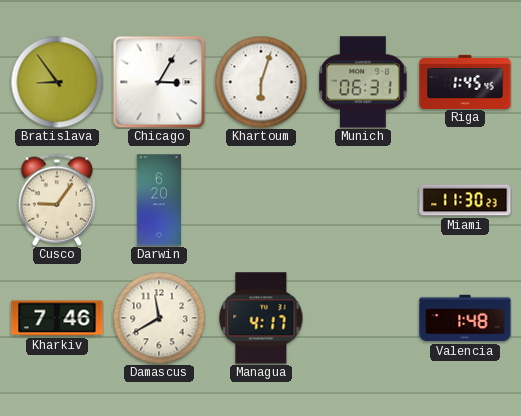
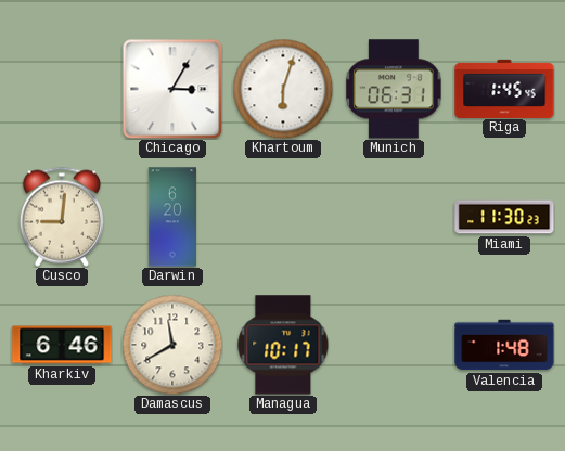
Bratislava: 8:54 -> none
Cusco: 9:06 -> 9:01
Kharkiv: 7:46 -> 6:46
Managua: 4:17 -> 10:17
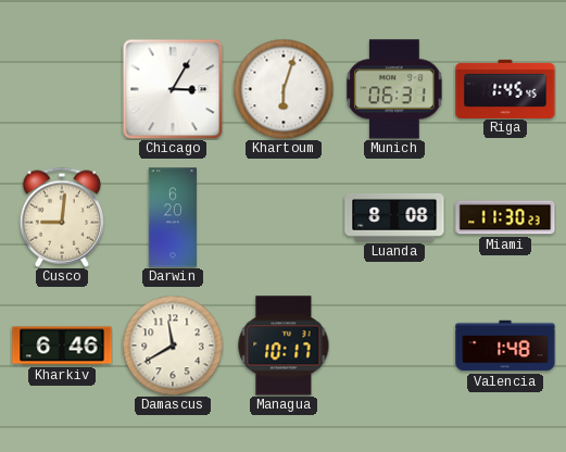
Luanda: none -> 8:08
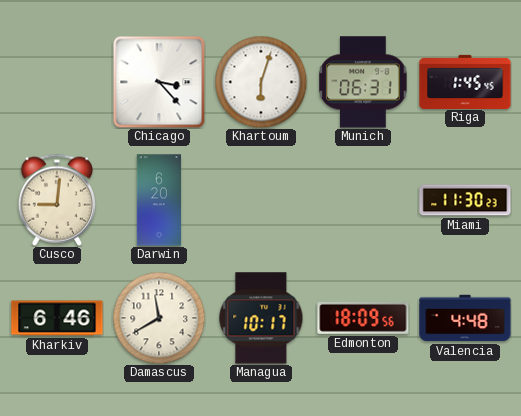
Chicago: 3:05 -> 3:23
Luanda: 8:08 -> none
Edmonton: none -> 18:09
Valencia: 1:48 -> 4:48
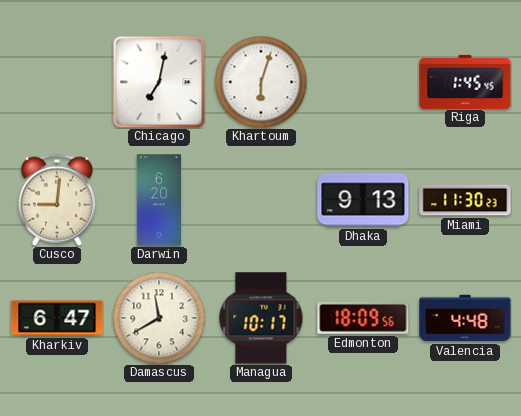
Chicago: 3:23 -> 7:02
Munich: 06:31 -> none
Dhaka: none -> 9:13
Kharkiv: 6:46 -> 6:47
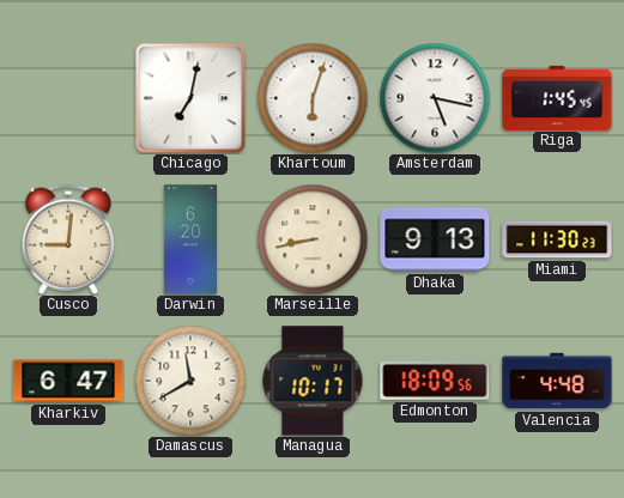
Amsterdam: none -> 5:17
Marseille: none -> 8:43
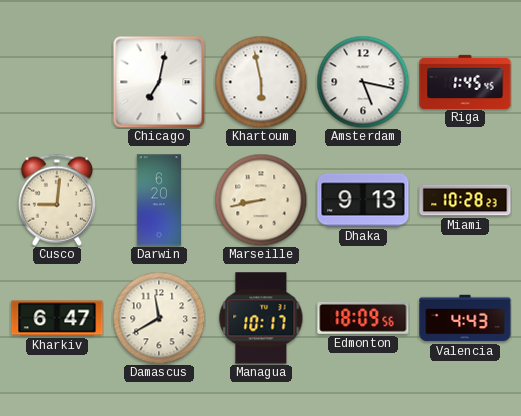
Khartoum: 6:03 -> 5:58
Miami: 11:30 -> 10:28
Valencia: 4:48 -> 4:43
